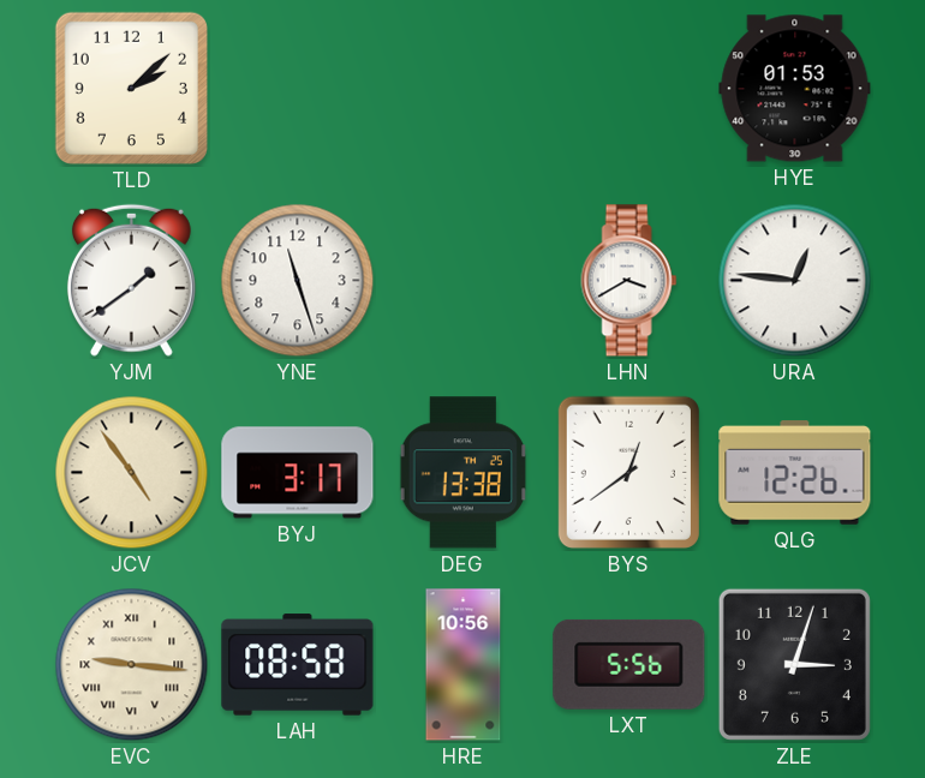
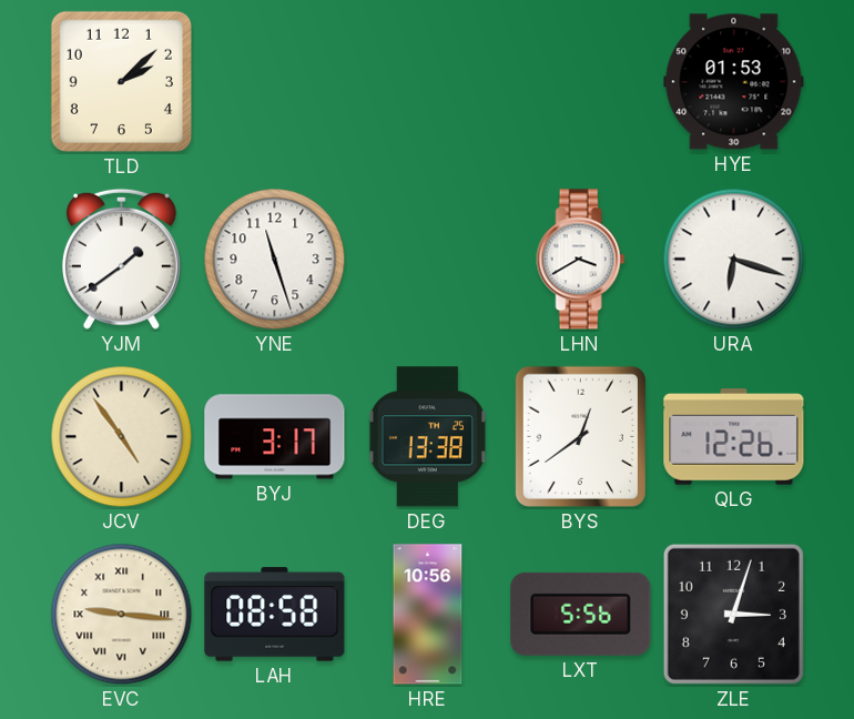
URA: 12:46 -> 6:18
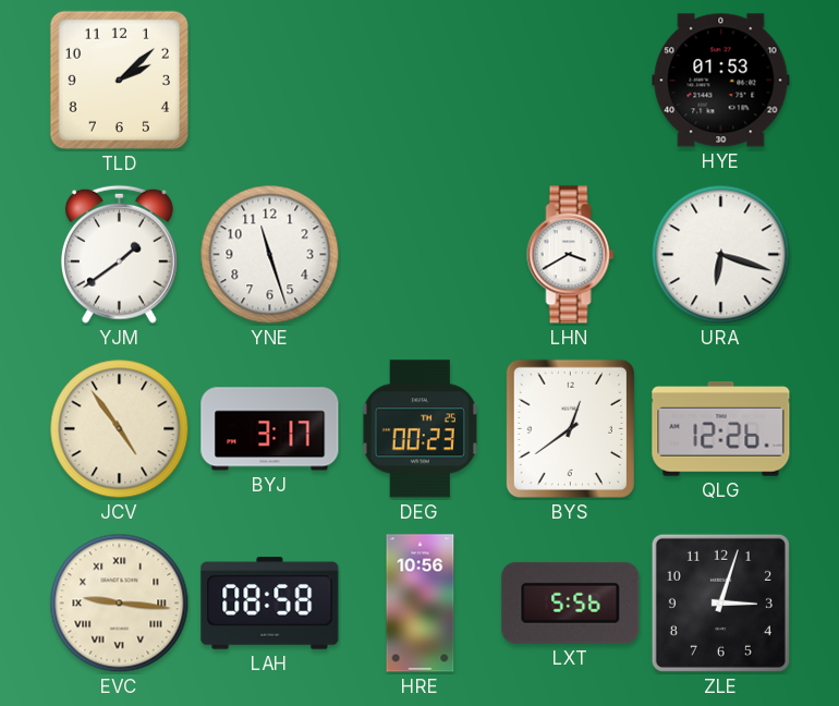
DEG: 13:38 -> 00:23
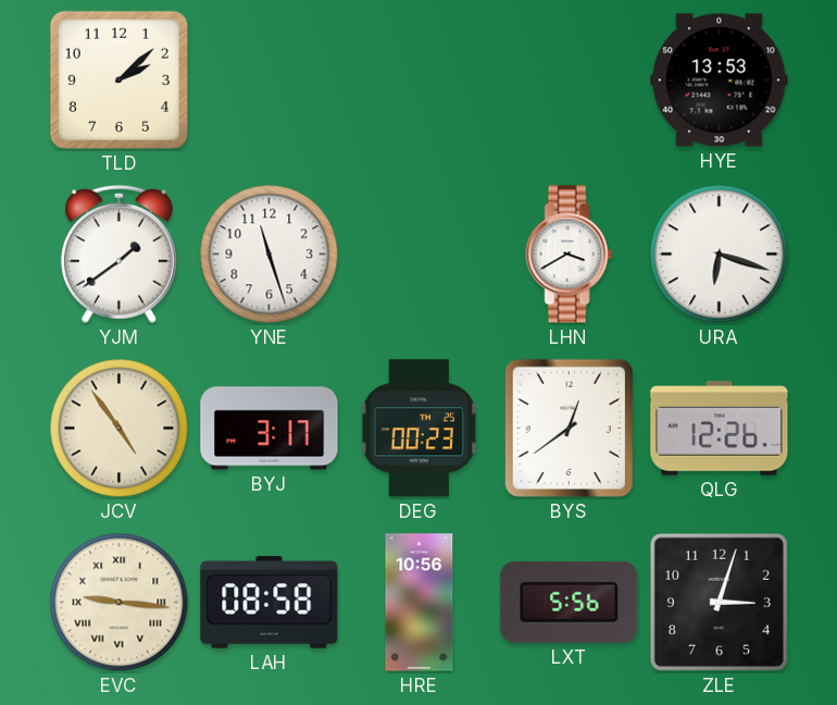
HYE: 01:53 -> 13:53
